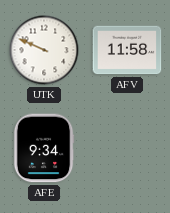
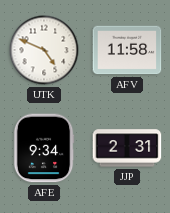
UTK: 9:49 -> 4:49
JJP: none -> 2:31
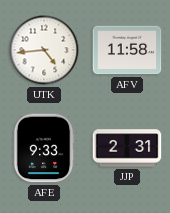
UTK: 4:49 -> 4:44
AFE: 9:34 -> 9:33
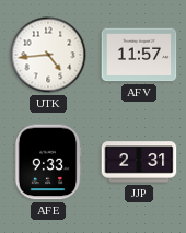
AFV: 11:58 -> 11:57
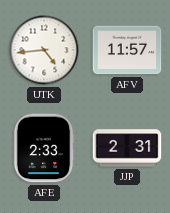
AFE: 9:33 -> 2:33
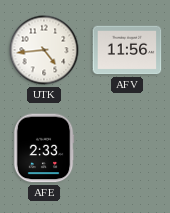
AFV: 11:57 -> 11:56
JJP: 2:31 -> none
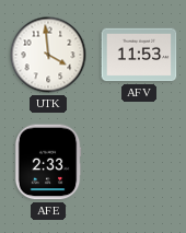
UTK: 4:44 -> 3:59
AFV: 11:56 -> 11:53
